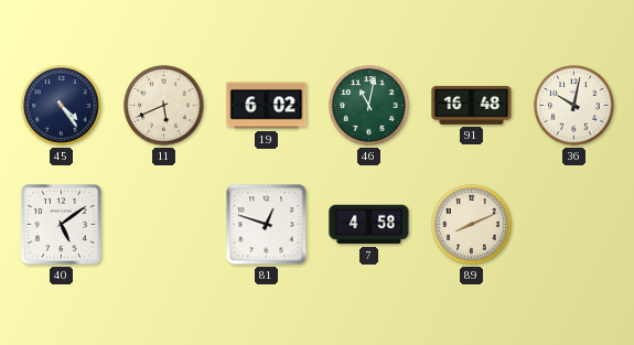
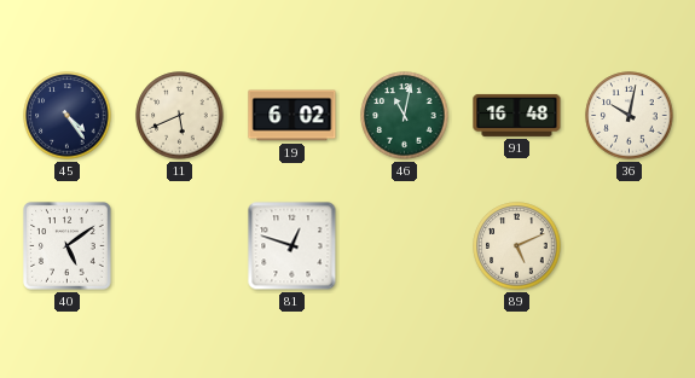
7: 4:58 -> none
89: 8:11 -> 5:11
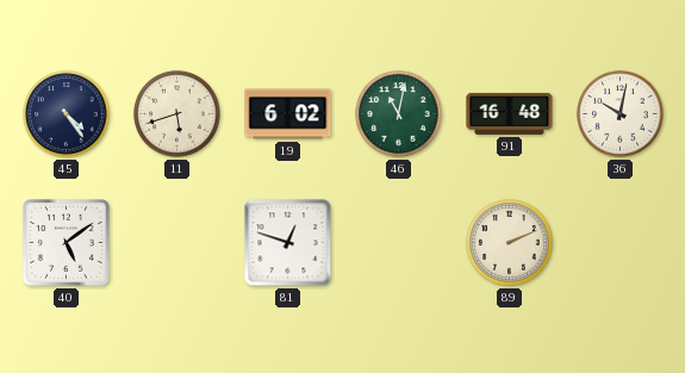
11: 5:41 -> 5:42
89: 5:11 -> 2:11
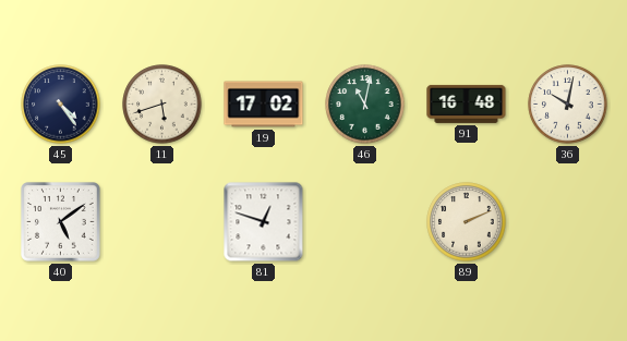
19: 6:02 -> 17:02
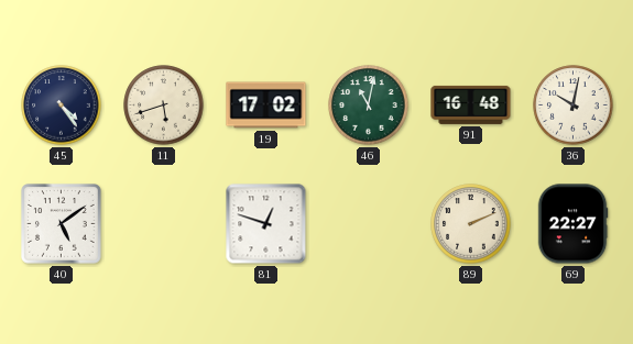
69: none -> 22:27
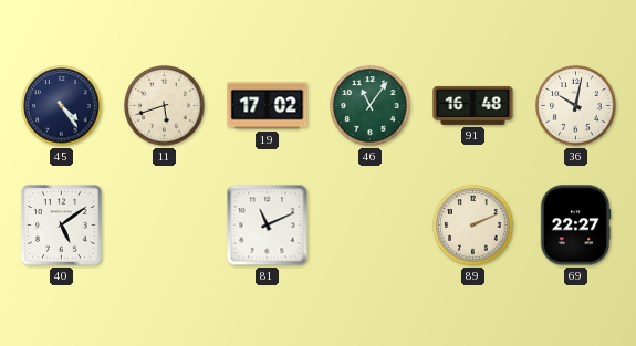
46: 11:02 -> 11:06
81: 12:48 -> 11:11
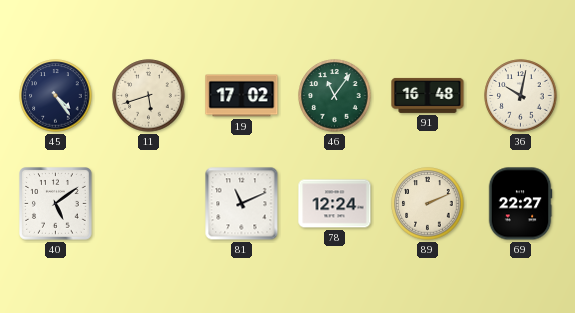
78: none -> 12:24
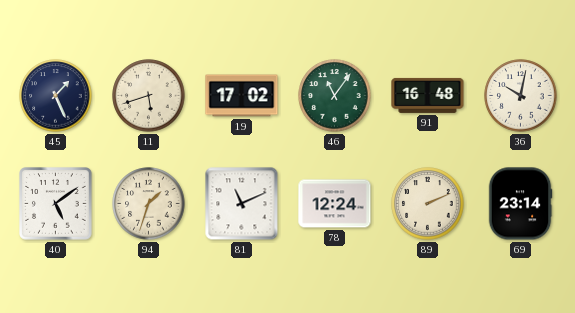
45: 4:24 -> 1:26
94: none -> 1:33
69: 22:27 -> 23:14
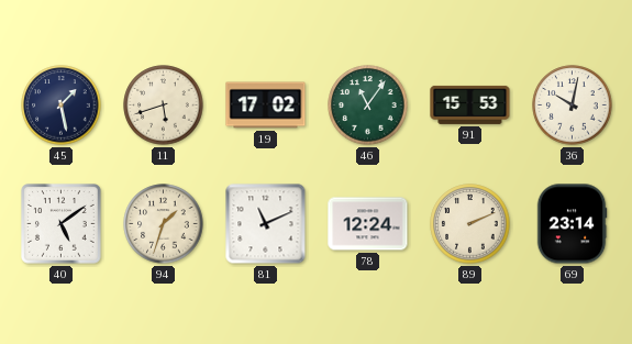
45: 1:26 -> 1:28
91: 16:48 -> 15:53
